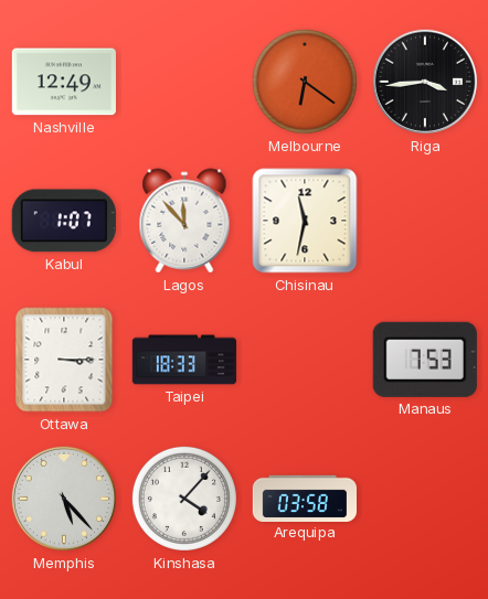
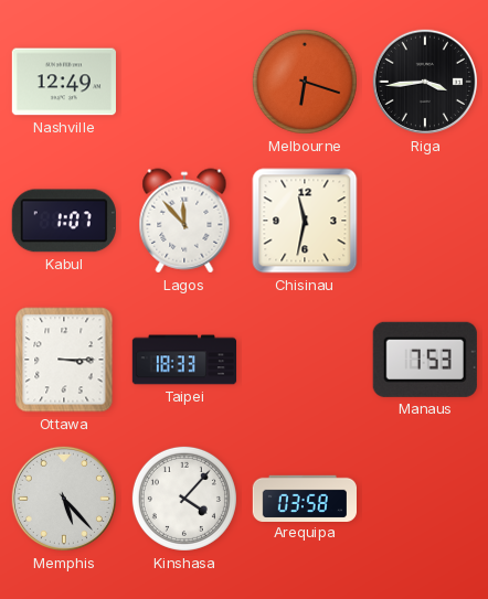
Melbourne: 6:21 -> 6:18
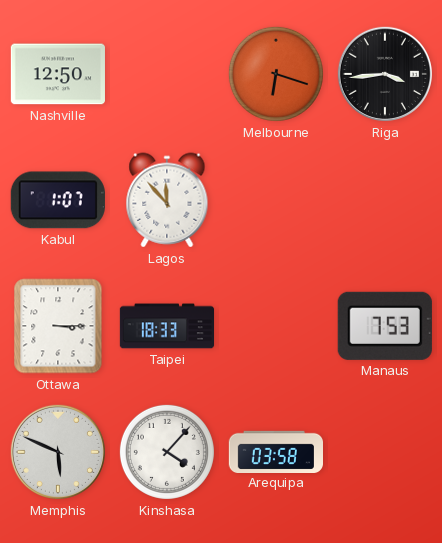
Nashville: 12:49 -> 12:50
Chisinau: 11:32 -> none
Memphis: 5:23 -> 5:49
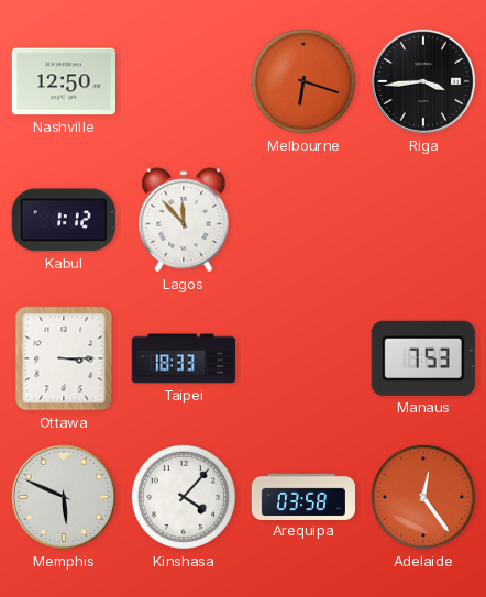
Kabul: 1:07 -> 1:12
Adelaide: none -> 12:24
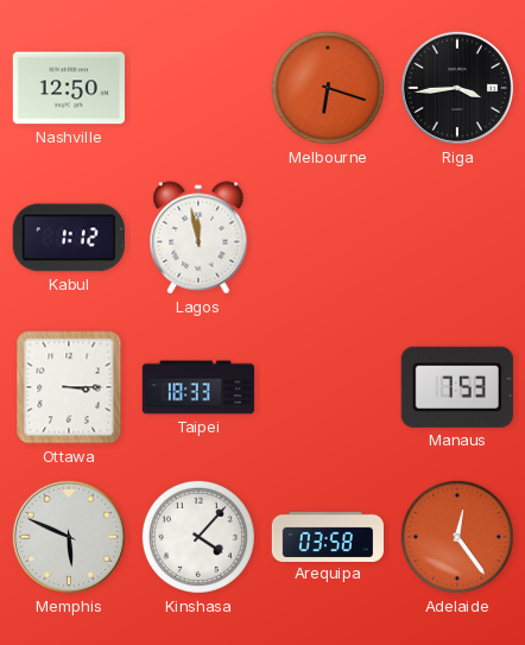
Lagos: 11:53 -> 11:58
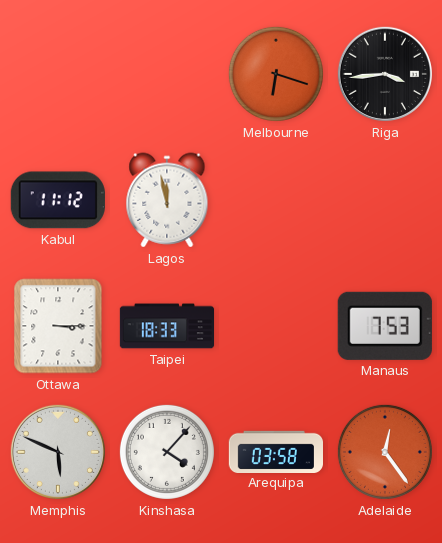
Nashville: 12:50 -> none
Kabul: 1:12 -> 11:12
